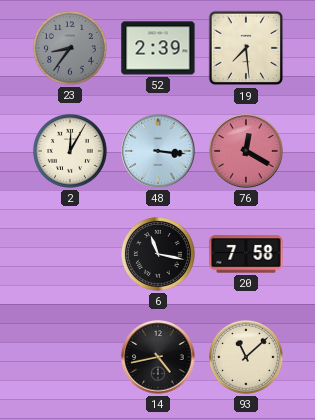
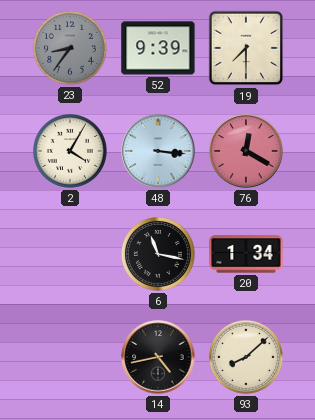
52: 2:39 -> 9:39
19: 7:29 -> 7:30
2: 12:05 -> 4:05
20: 7:58 -> 1:34
93: 11:08 -> 8:08
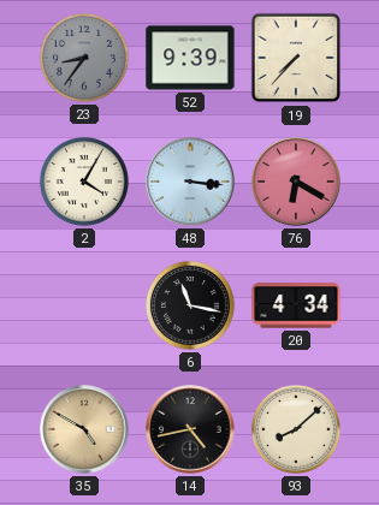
19: 7:30 -> 7:37
76: 12:20 -> 6:20
20: 1:34 -> 4:34
35: none -> 4:50
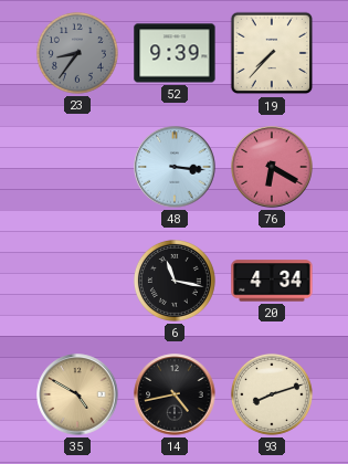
2: 4:05 -> none
93: 8:08 -> 8:12
